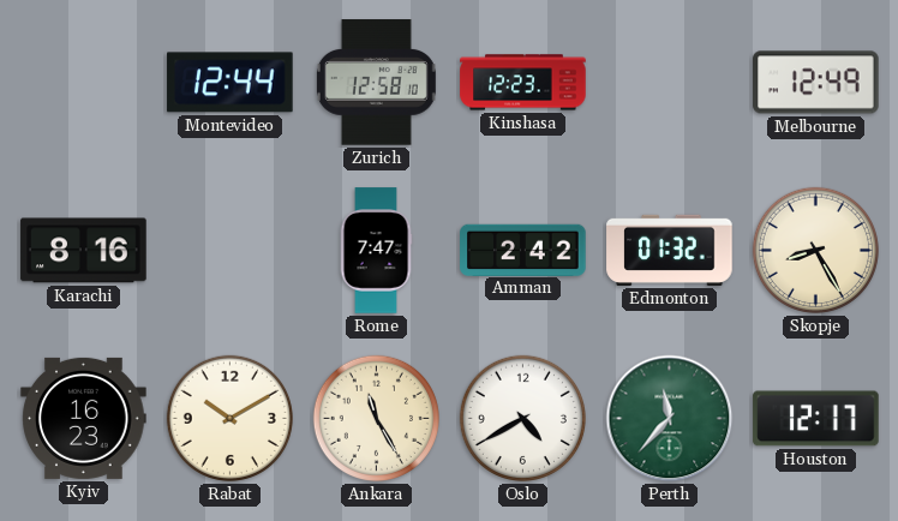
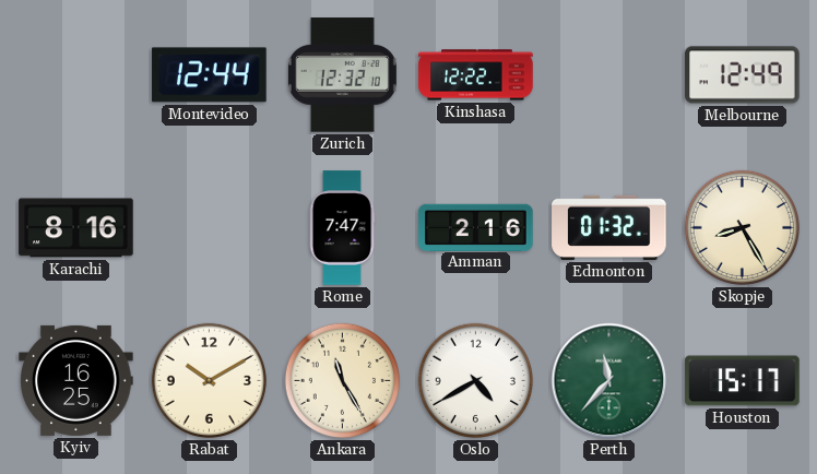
Zurich: 12:58 -> 12:32
Kinshasa: 12:23 -> 12:22
Amman: 2:42 -> 2:16
Kyiv: 16:23 -> 16:25
Houston: 12:17 -> 15:17
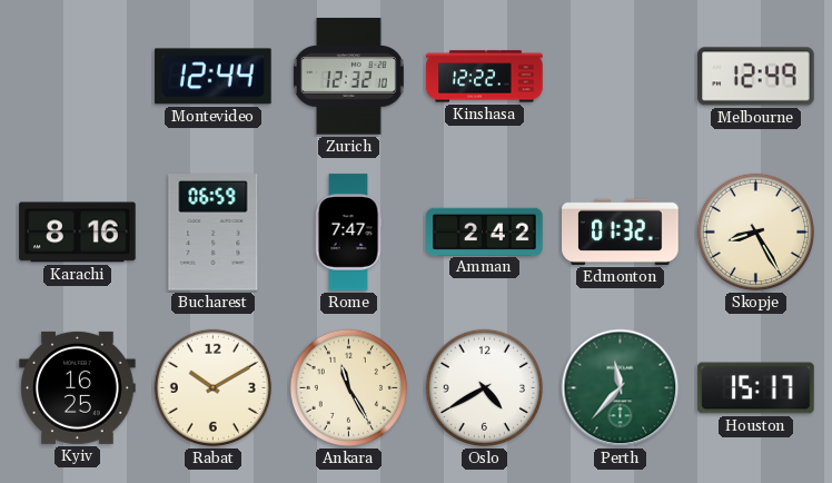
Bucharest: none -> 06:59
Amman: 2:16 -> 2:42
